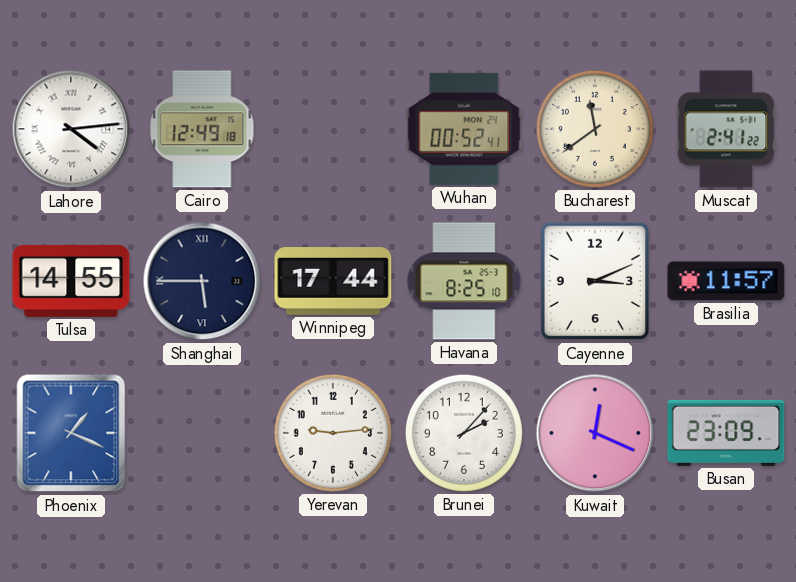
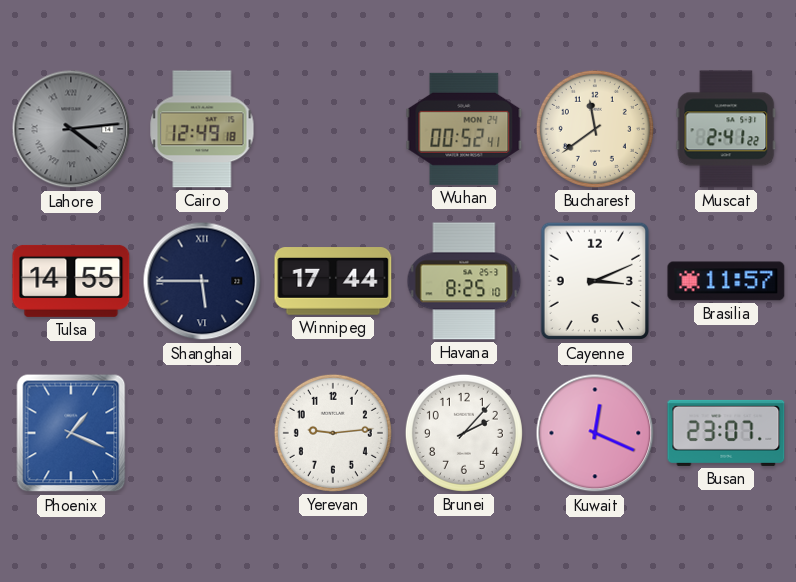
Lahore dial: white -> grey
Busan: 23:09 -> 23:07
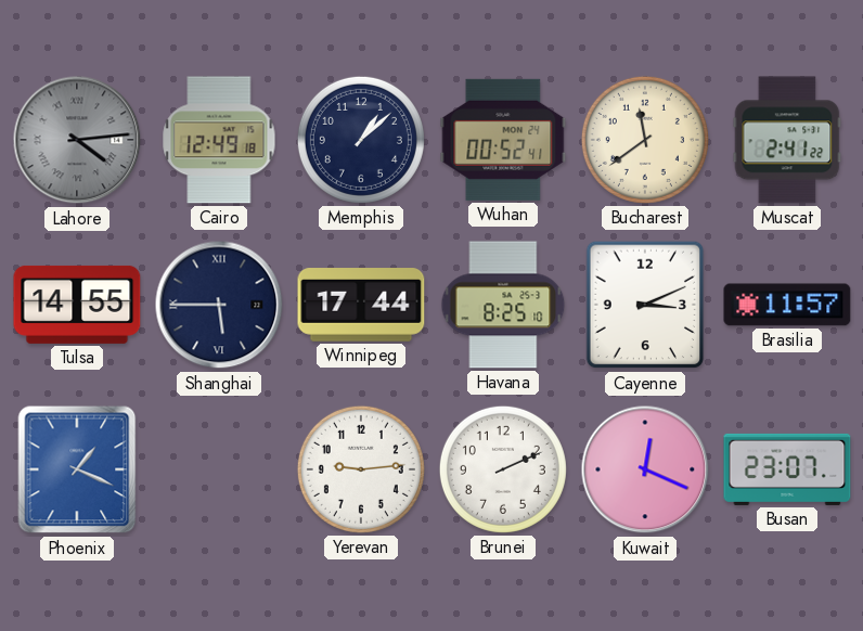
Memphis: none -> 1:08
Brunei: 2:07 -> 2:11
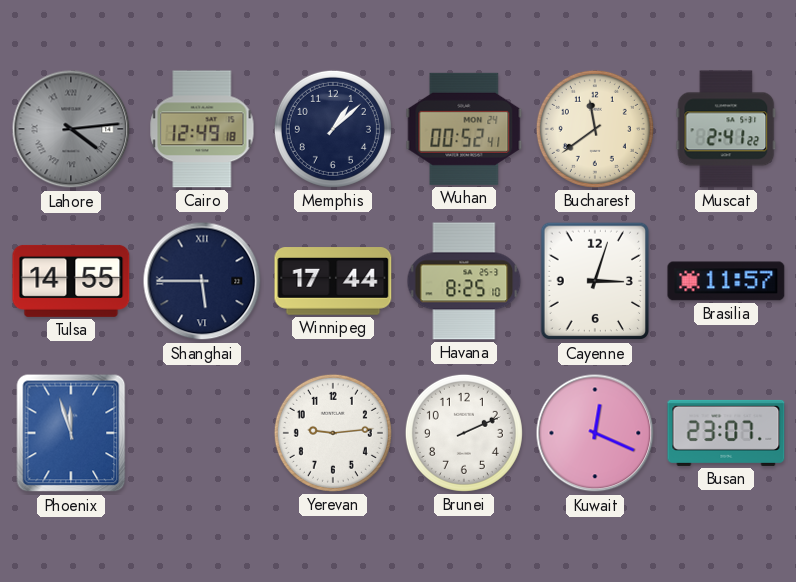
Cayenne: 3:11 -> 3:03
Phoenix: 1:19 -> 11:57
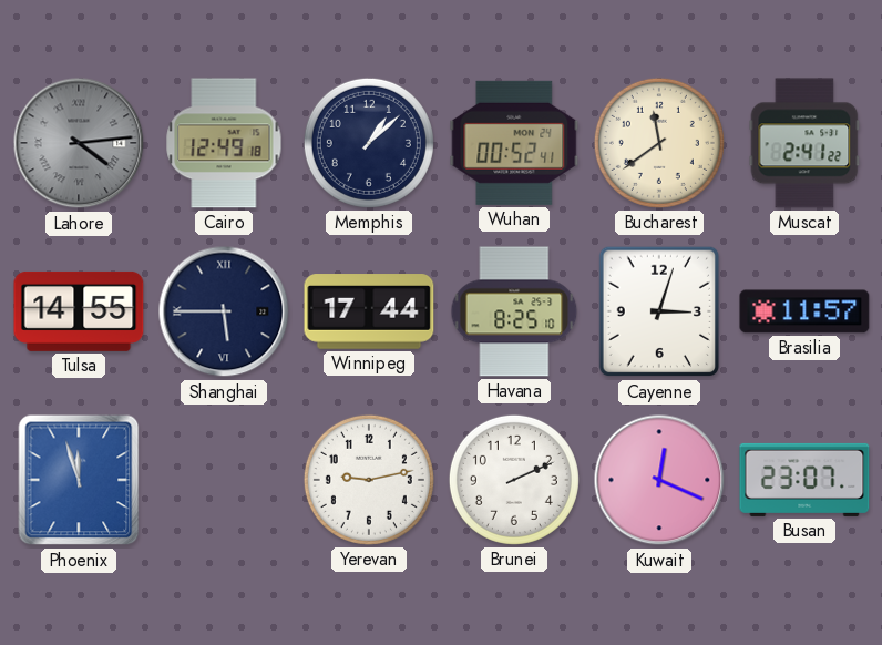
Yerevan: 9:14 -> 9:13
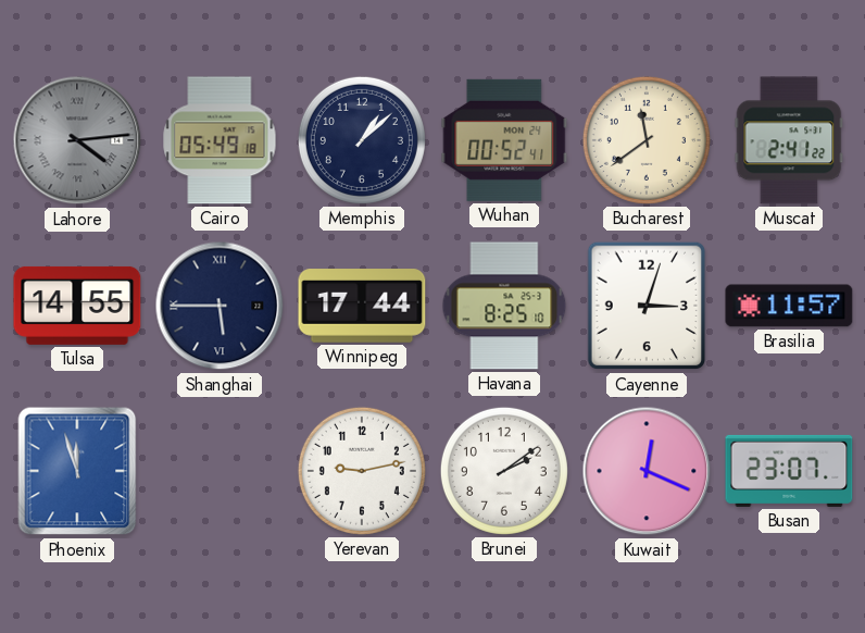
Cairo: 12:49 -> 05:49
Brunei: 2:11 -> 2:09
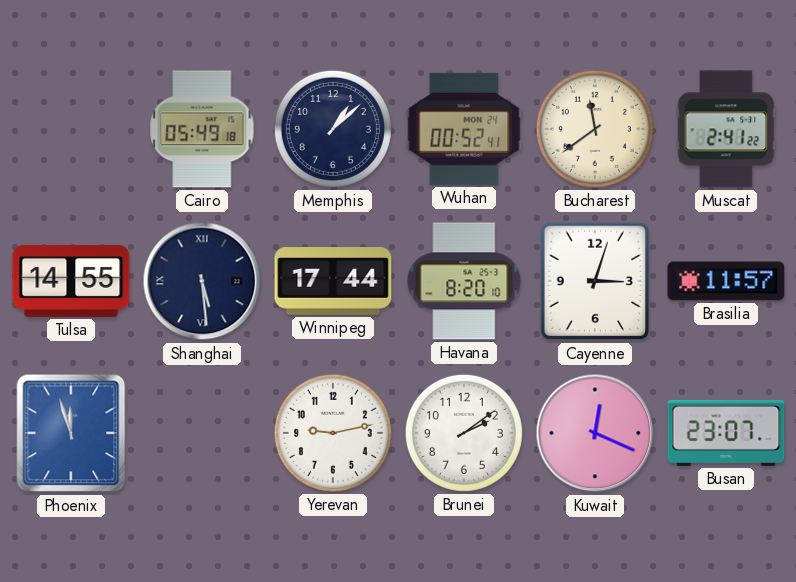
Lahore: 4:14 -> none
Shanghai: 5:45 -> 5:29
Havana: 8:25 -> 8:20
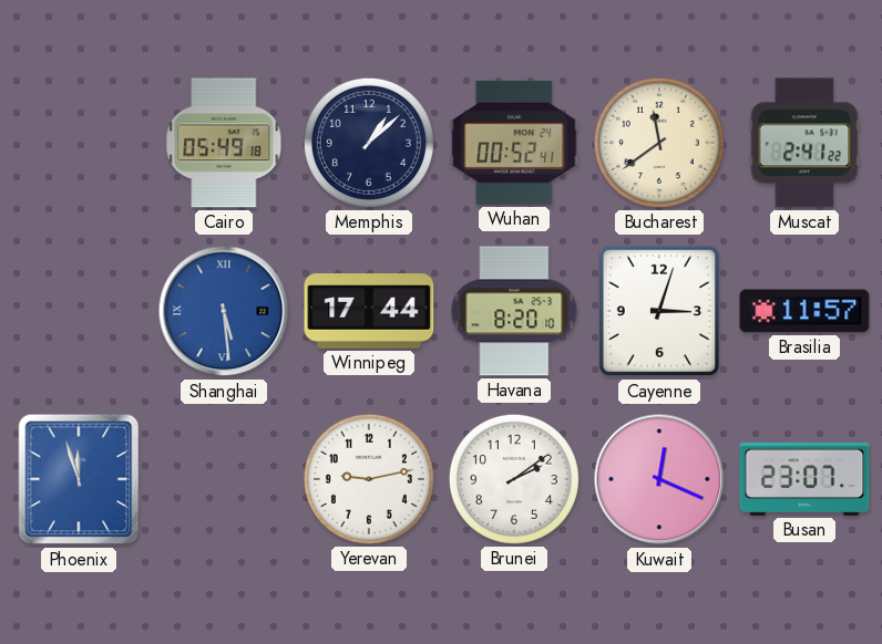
Tulsa: 14:55 -> none
Shanghai dial: navy -> blue
